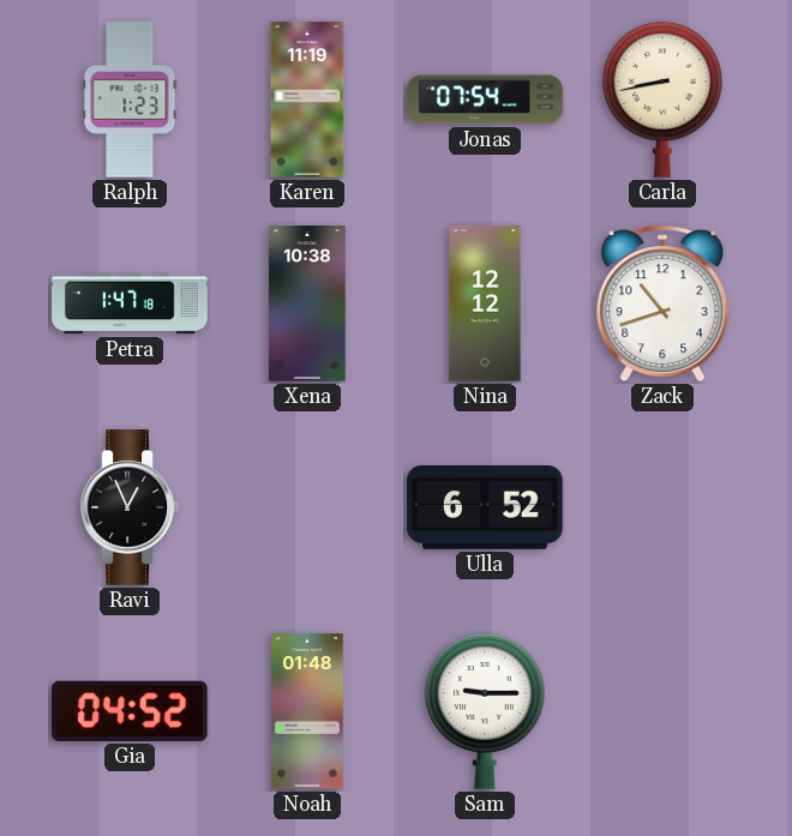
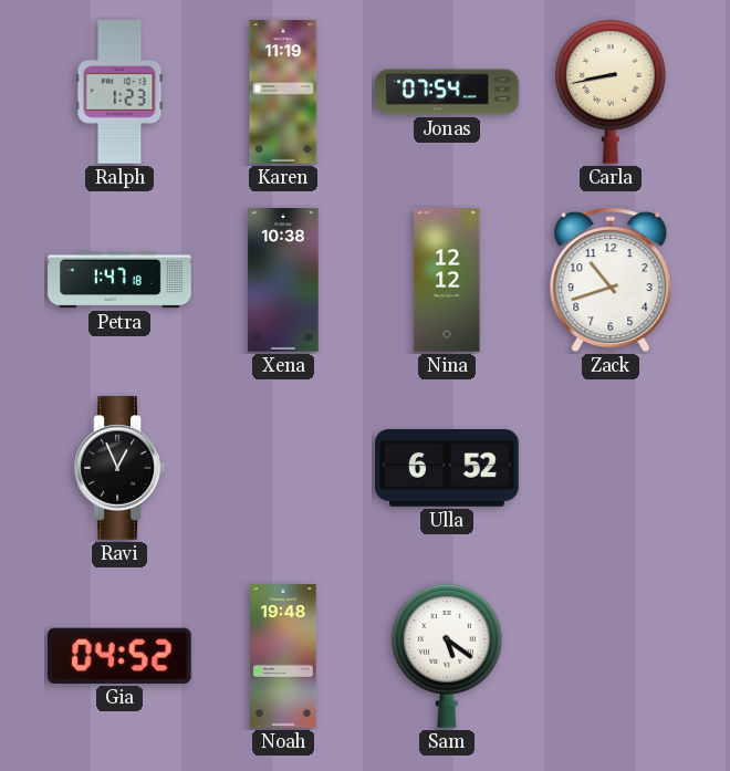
Noah: 01:48 -> 19:48
Sam: 9:15 -> 5:21
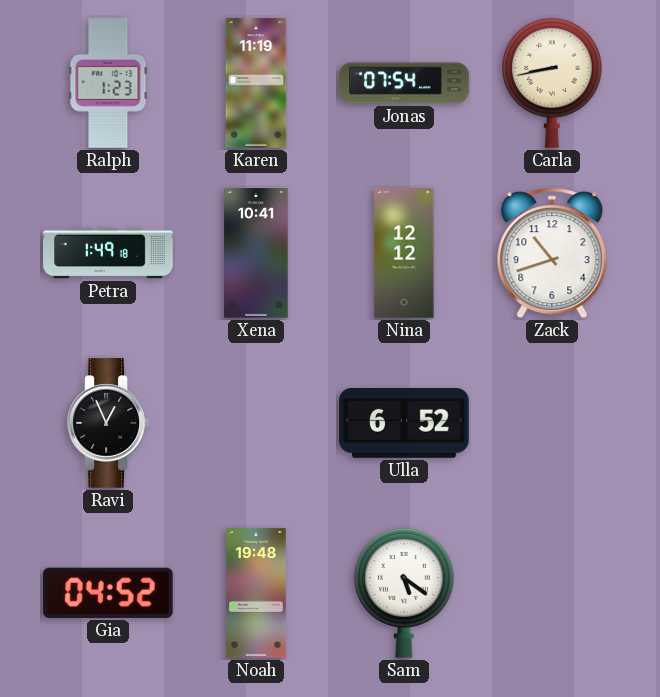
Petra: 1:47 -> 1:49
Xena: 10:38 -> 10:41
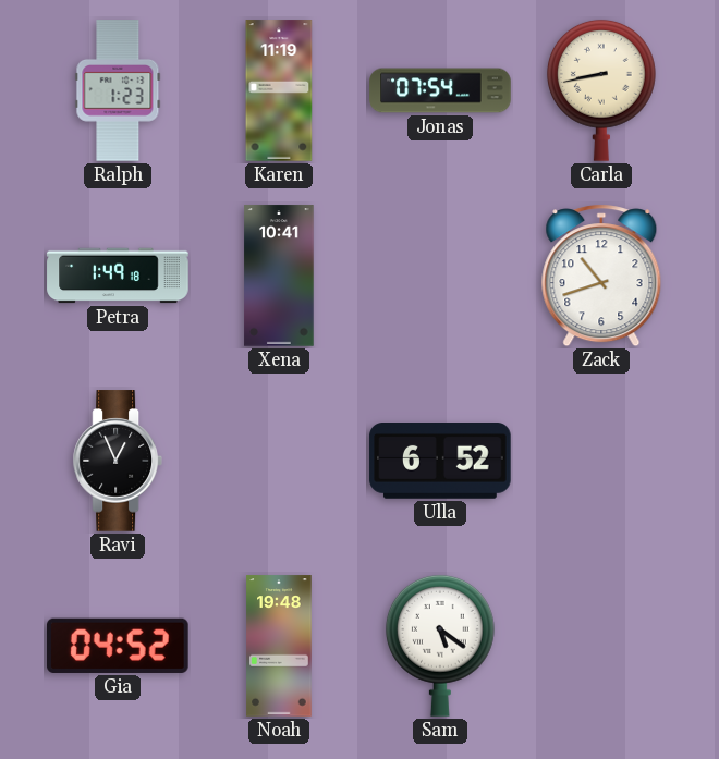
Nina: 12:12 -> none
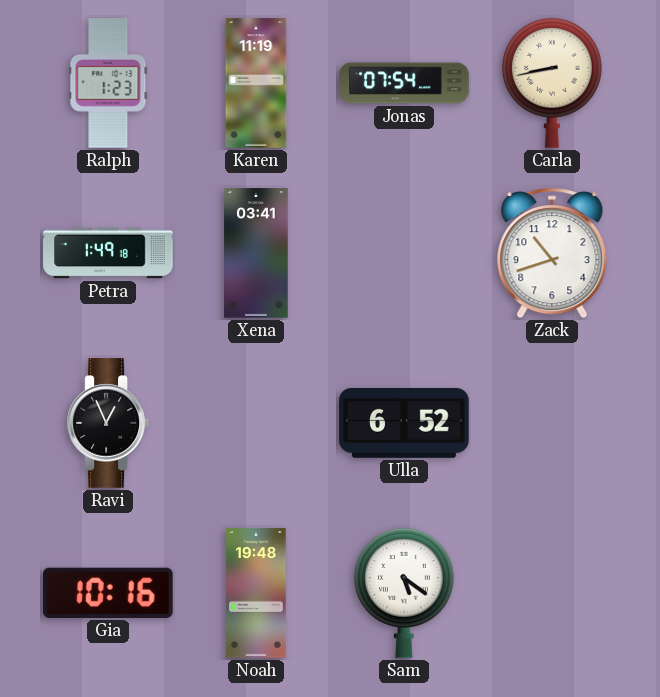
Xena: 10:41 -> 03:41
Gia: 04:52 -> 10:16
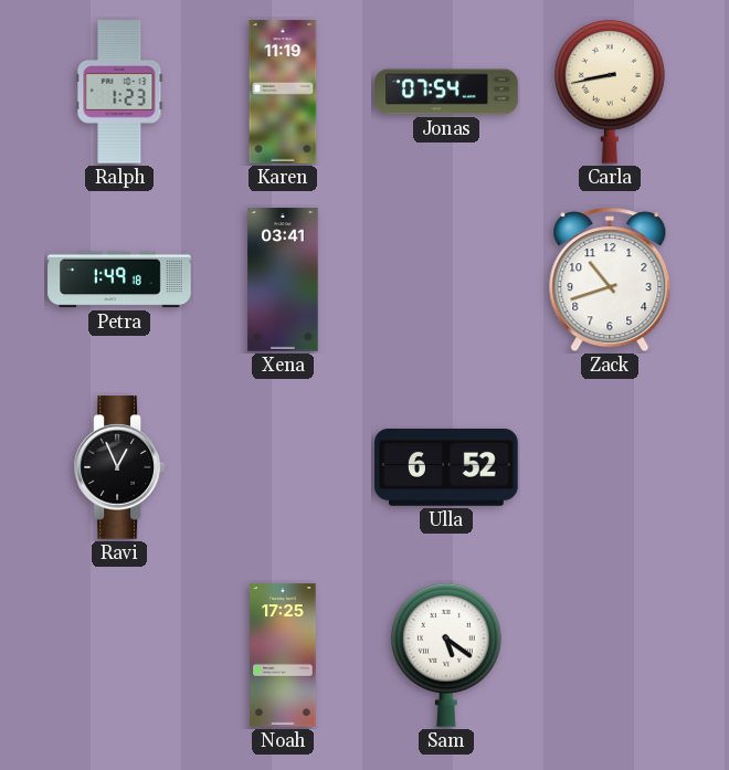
Gia: 10:16 -> none
Noah: 19:48 -> 17:25
